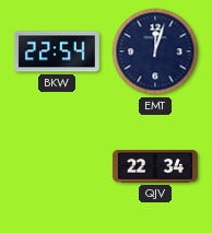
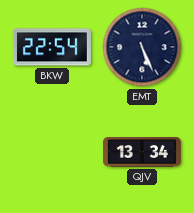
EMT: 12:03 -> 5:26
QJV: 22:34 -> 13:34
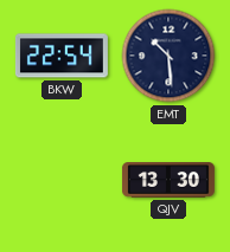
EMT: 5:26 -> 10:29
QJV: 13:34 -> 13:30
